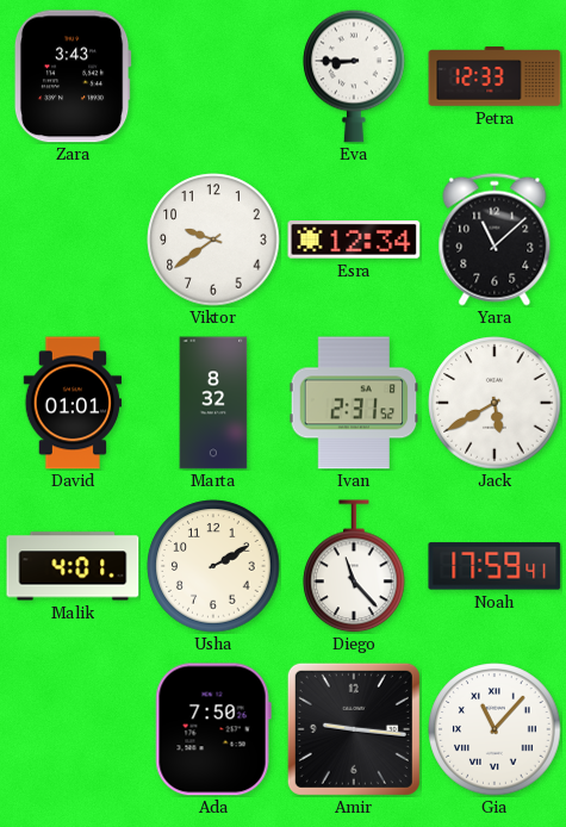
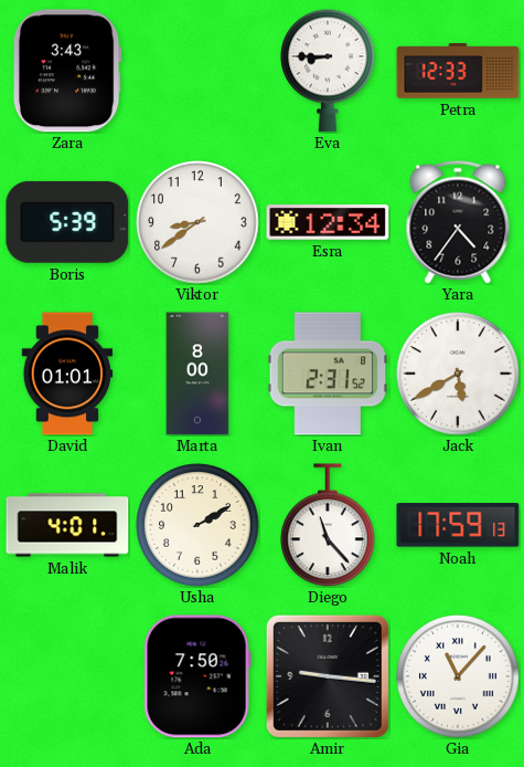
Boris: none -> 5:39
Viktor: 9:39 -> 8:39
Yara: 11:08 -> 4:36
Marta: 8:32 -> 8:00
Noah: 17:59:41 -> 17:59:13
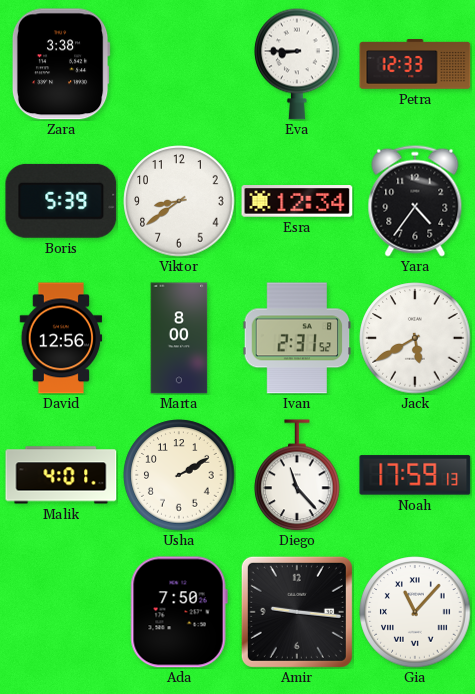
Zara: 3:43 -> 3:38
David: 01:01 -> 12:56
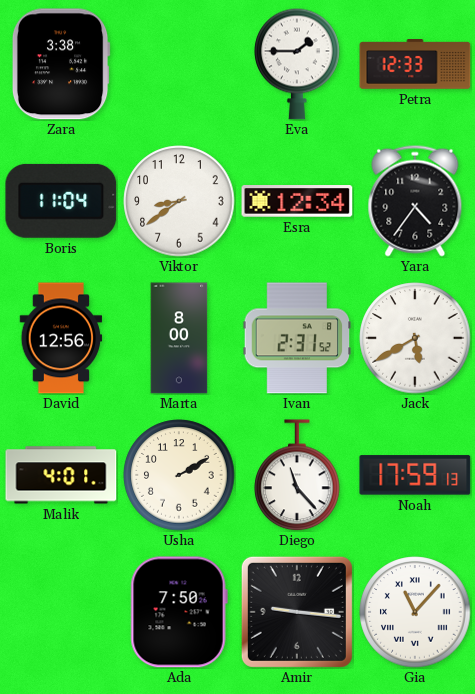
Eva: 8:45 -> 1:45
Boris: 5:39 -> 11:04
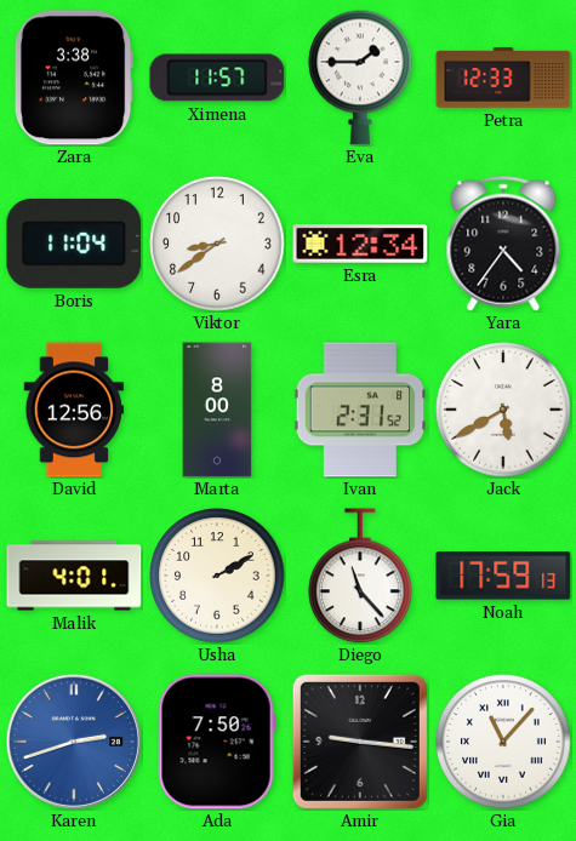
Ximena: none -> 11:57
Karen: none -> 2:42
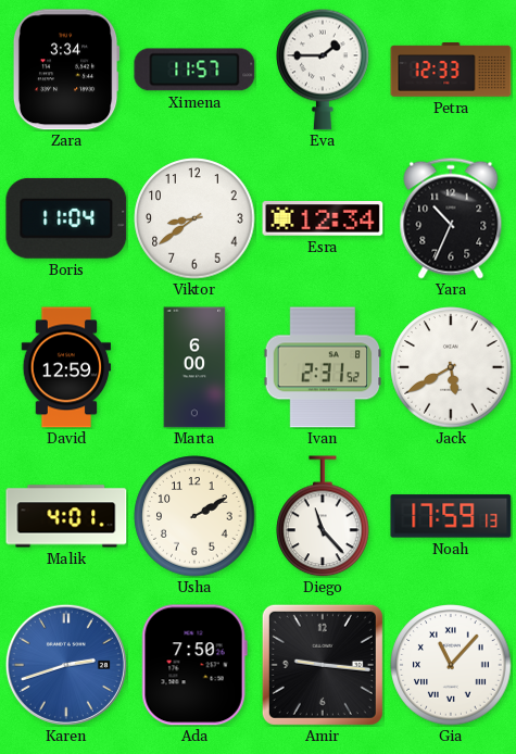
Zara: 3:38 -> 3:34
Yara: 4:36 -> 10:34
David: 12:56 -> 12:59
Marta: 8:00 -> 6:00
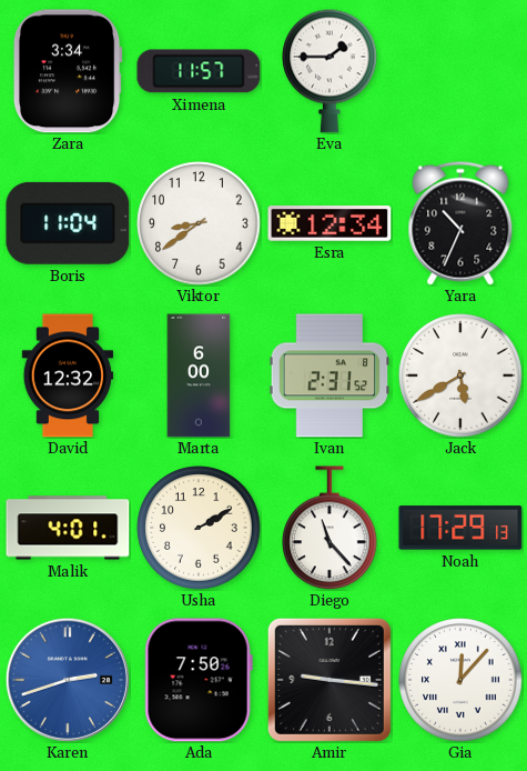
Petra: 12:33 -> none
David: 12:59 -> 12:32
Noah: 17:59 -> 17:29
Gia: 11:07 -> 12:07
